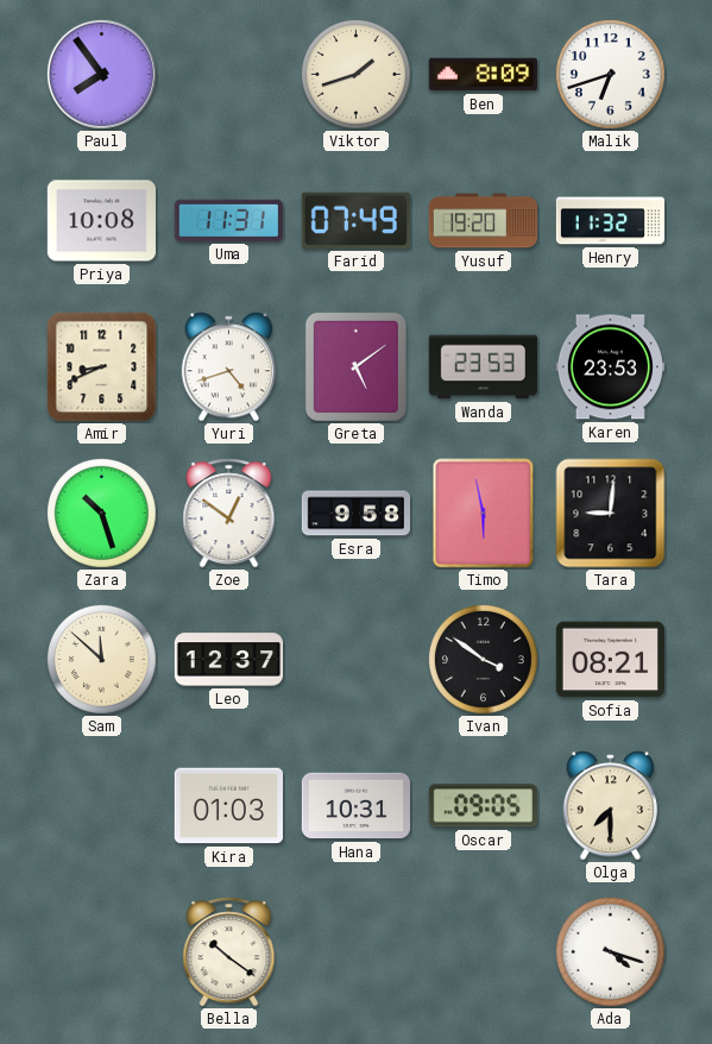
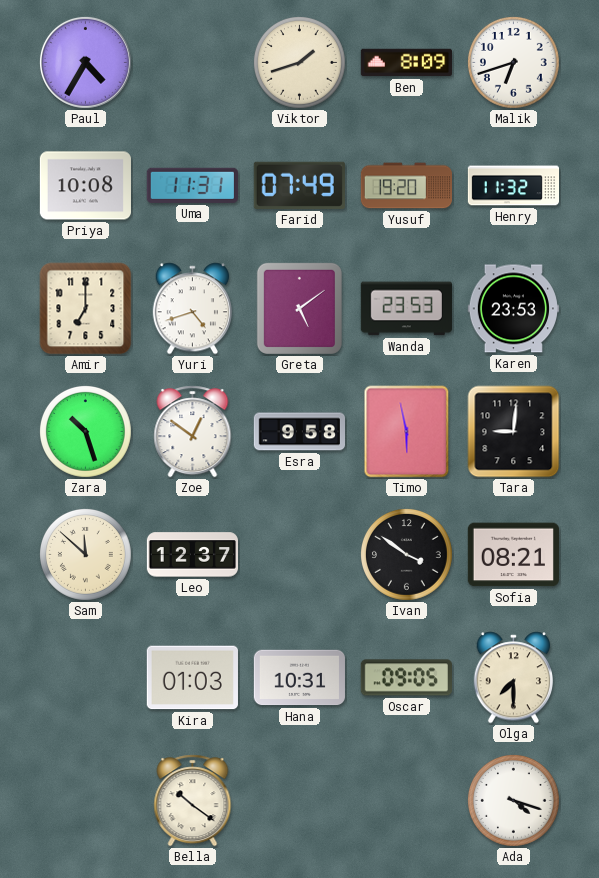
Paul: 7:54 -> 4:35
Amir: 8:41 -> 7:00
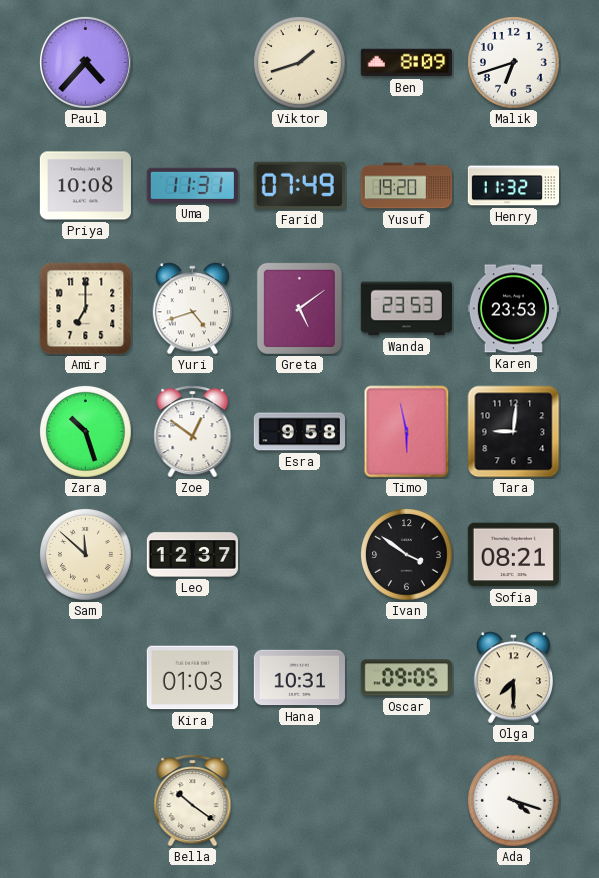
Paul: 4:35 -> 4:37
